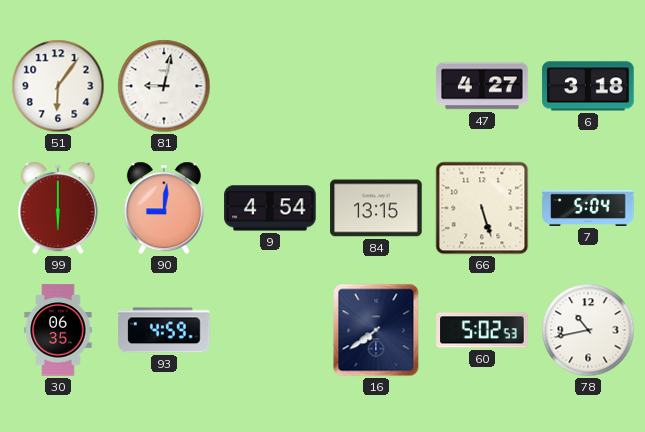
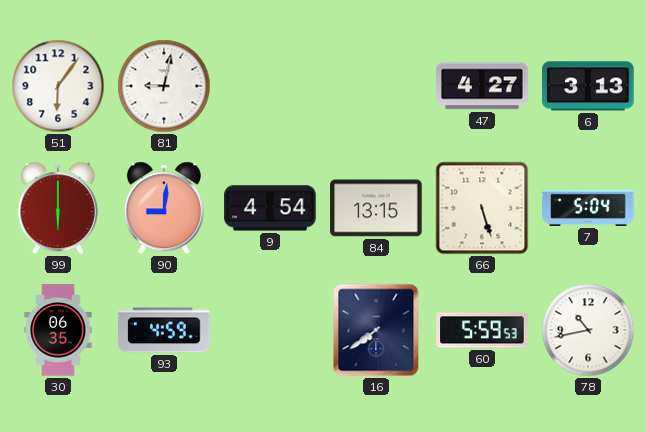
6: 3:18 -> 3:13
60: 5:02 -> 5:59
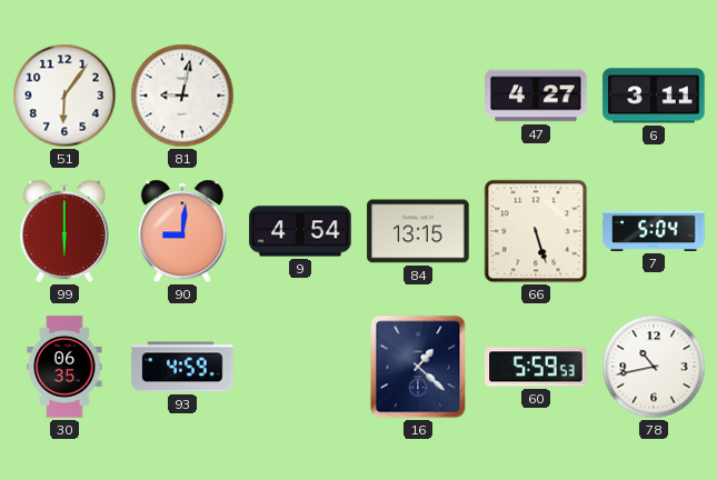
6: 3:13 -> 3:11
16: 7:39 -> 1:22
